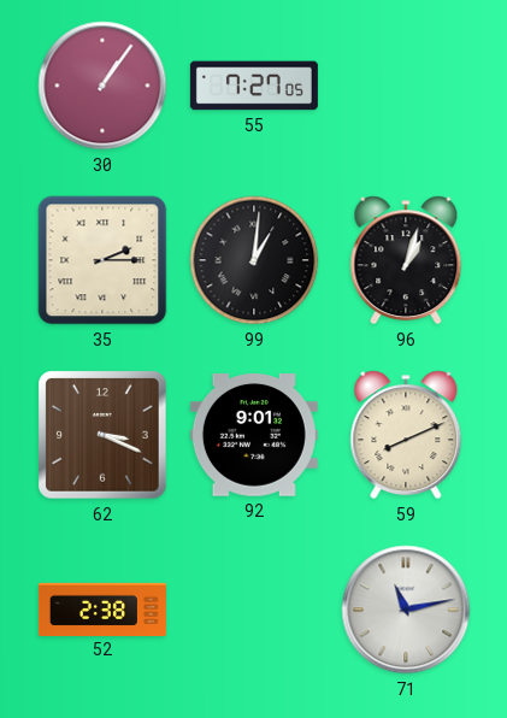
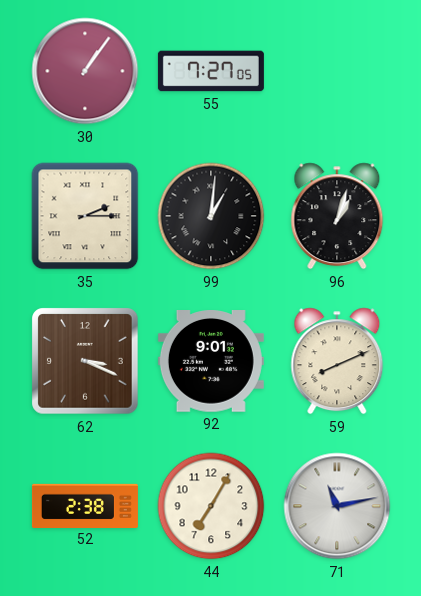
44: none -> 7:05
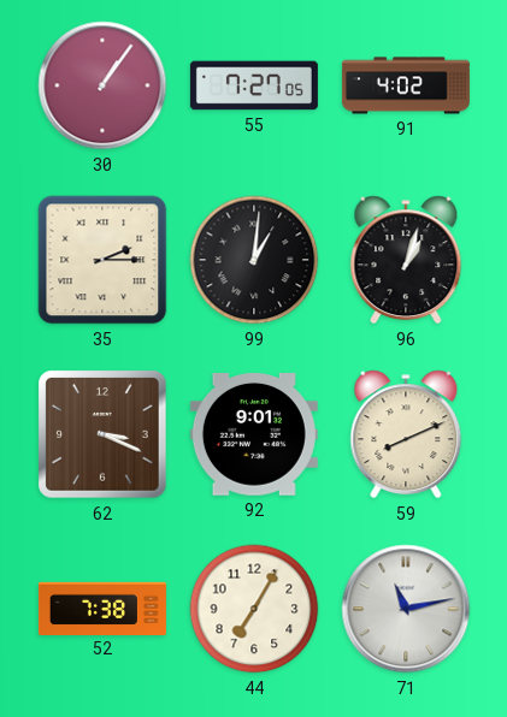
91: none -> 4:02
52: 2:38 -> 7:38
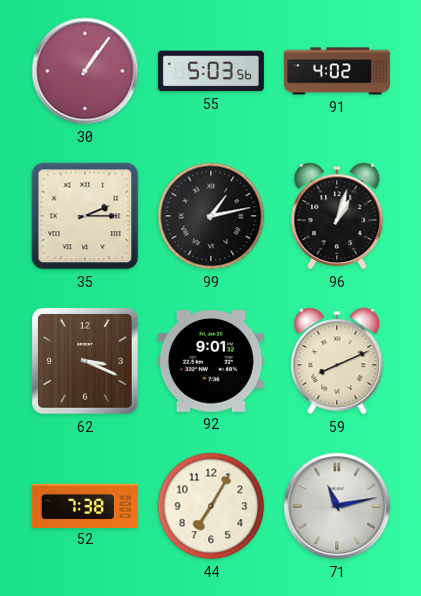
55: 7:27 -> 5:03
99: 1:01 -> 1:13
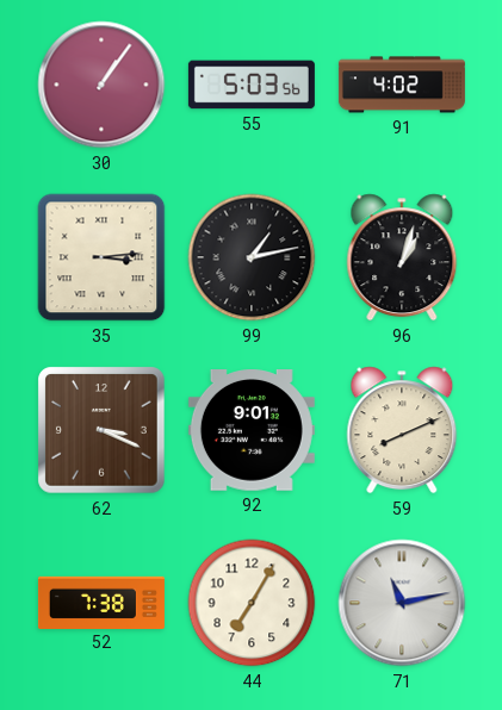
35: 2:15 -> 3:14
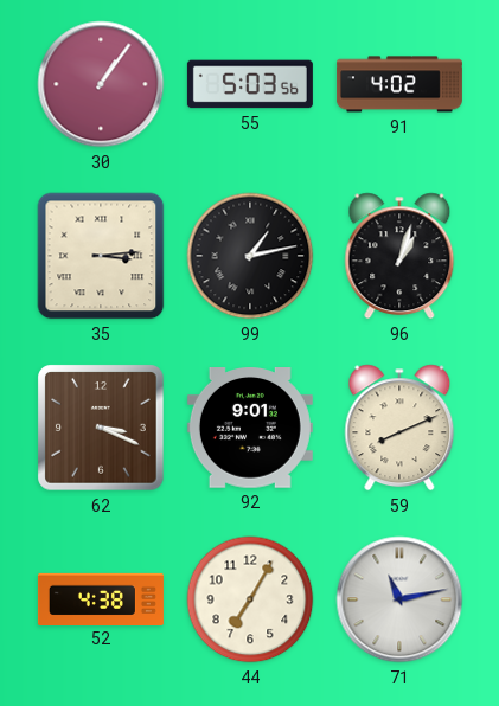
52: 7:38 -> 4:38
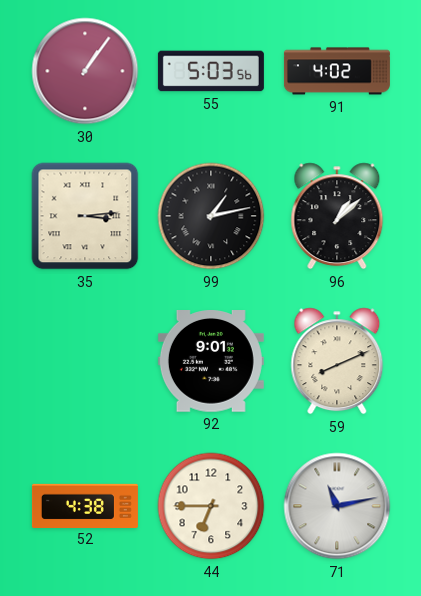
96: 1:03 -> 1:08
62: 3:19 -> none
44: 7:05 -> 6:45
